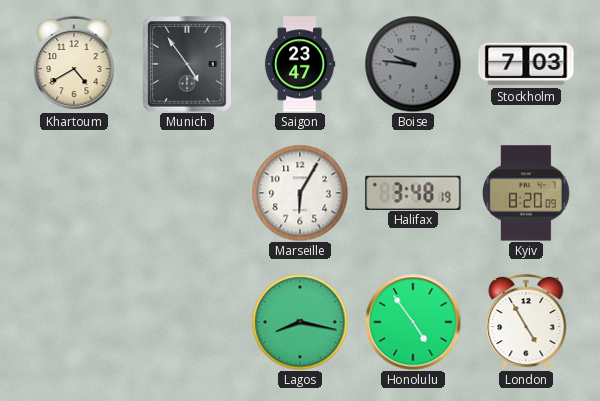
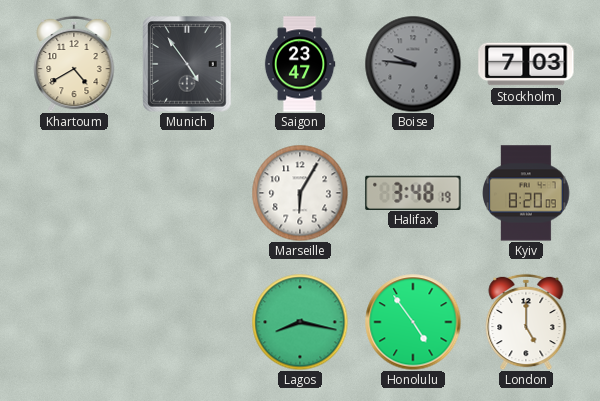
London: 4:55 -> 5:00
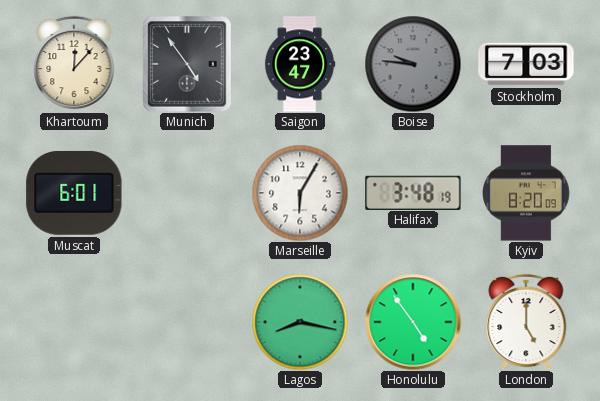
Khartoum: 4:40 -> 12:07
Muscat: none -> 6:01
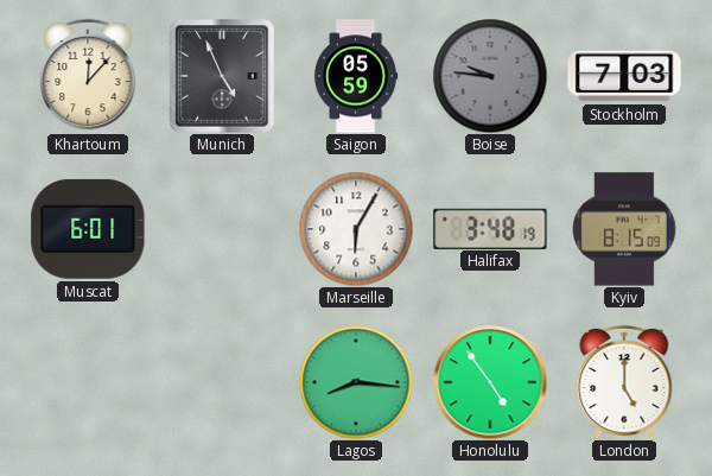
Munich: 4:54 -> 4:56
Saigon: 23:47 -> 05:59
Kyiv: 8:20 -> 8:15
Lagos: 8:17 -> 8:16
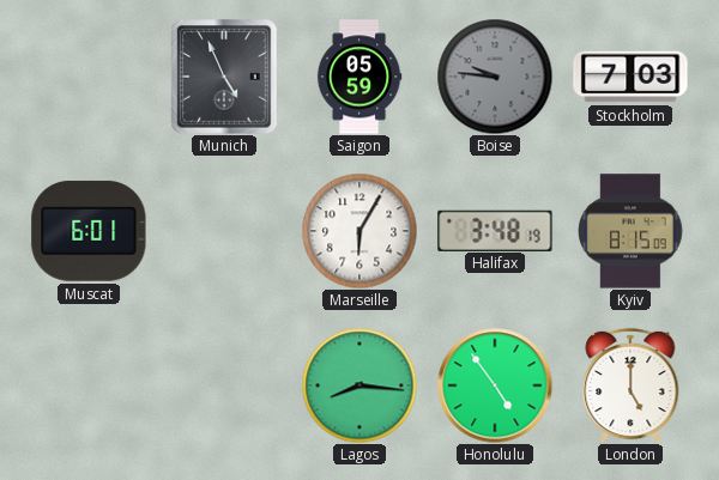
Khartoum: 12:07 -> none
